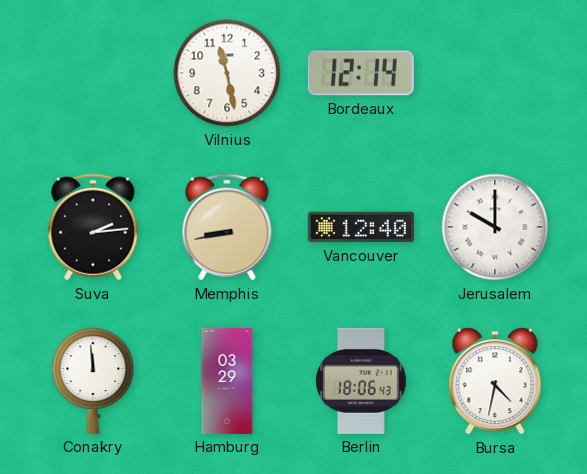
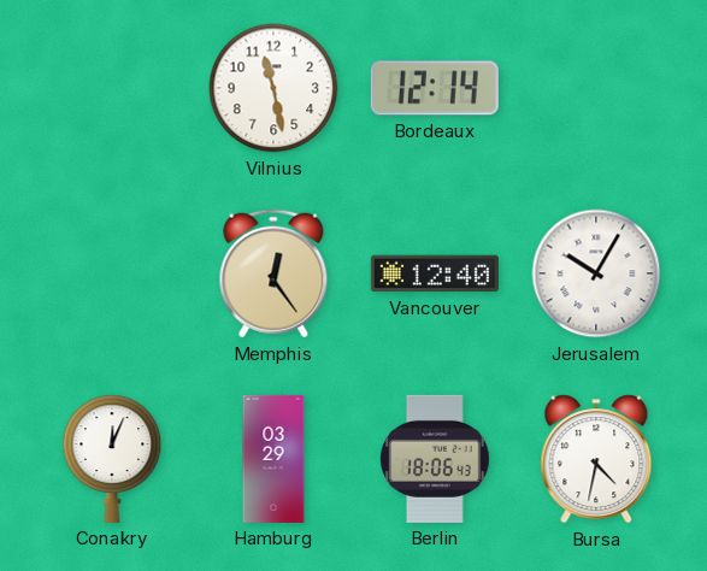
Suva: 2:14 -> none
Memphis: 8:43 -> 12:24
Jerusalem: 10:00 -> 10:05
Conakry: 11:59 -> 12:04
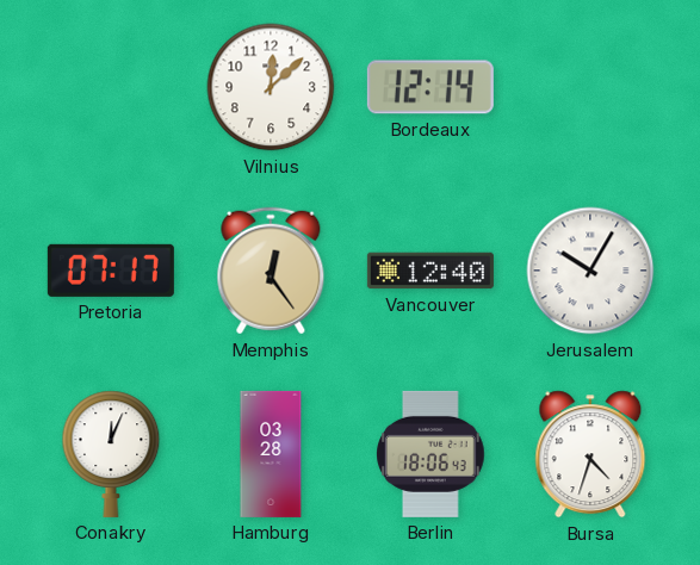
Vilnius: 11:28 -> 12:08
Pretoria: none -> 07:17
Hamburg: 03:29 -> 03:28
Bursa: 4:32 -> 4:33
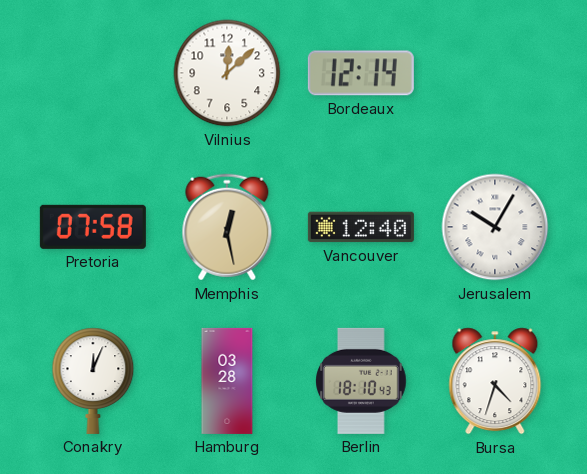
Pretoria: 07:17 -> 07:58
Memphis: 12:24 -> 12:28
Berlin: 18:06 -> 18:10
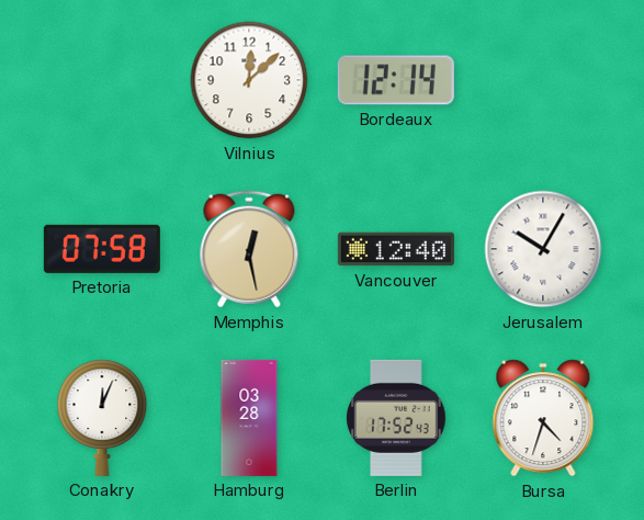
Berlin: 18:10 -> 17:52
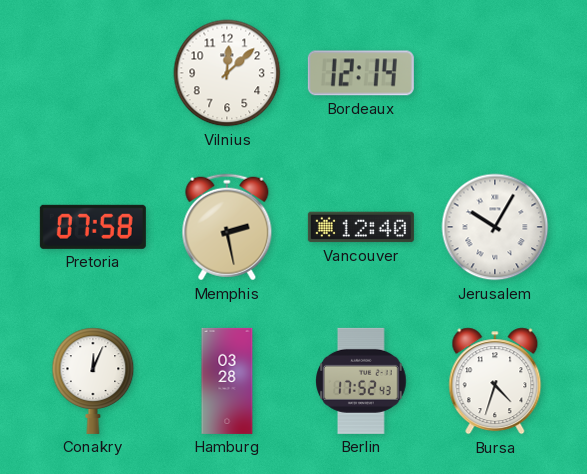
Memphis: 12:28 -> 2:28
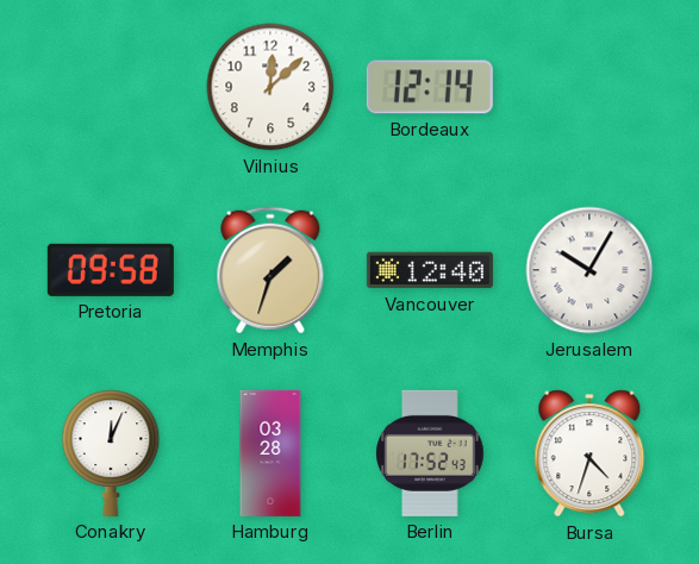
Pretoria: 07:58 -> 09:58
Memphis: 2:28 -> 1:33
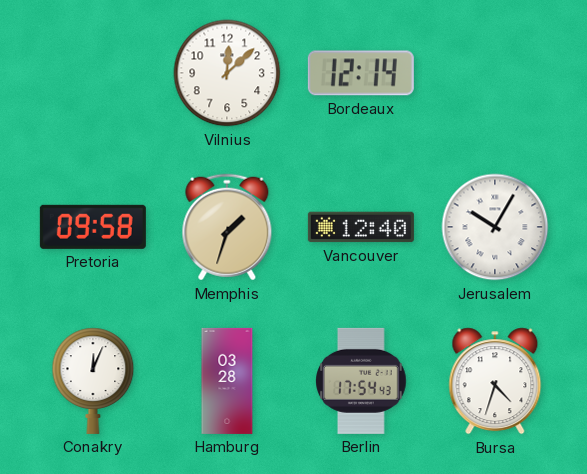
Berlin: 17:52 -> 17:54
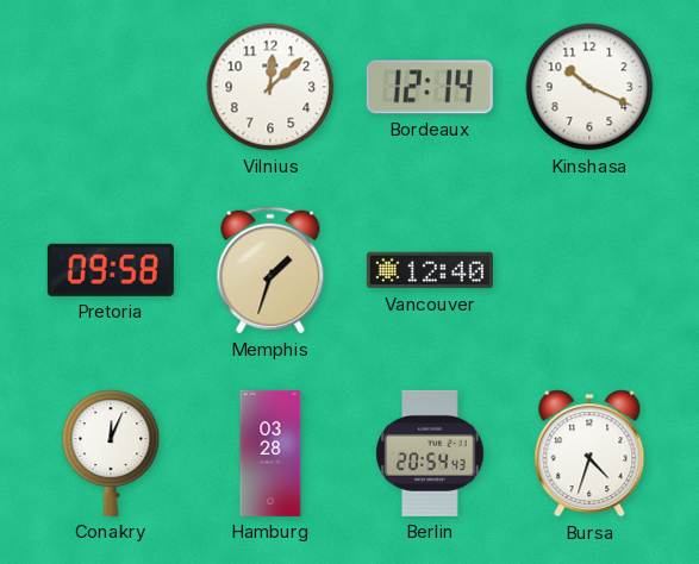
Kinshasa: none -> 10:19
Jerusalem: 10:05 -> none
Berlin: 17:54 -> 20:54
